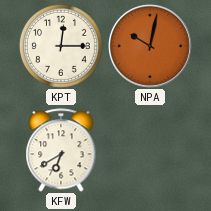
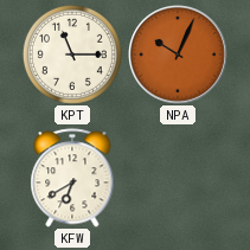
KPT: 12:15 -> 11:15
NPA: 10:02 -> 10:04
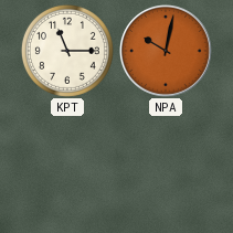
NPA: 10:04 -> 10:02
KFW: 6:40 -> none
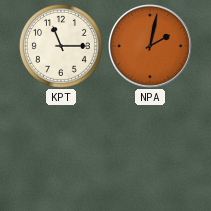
NPA: 10:02 -> 2:02
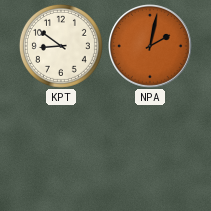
KPT: 11:15 -> 8:51
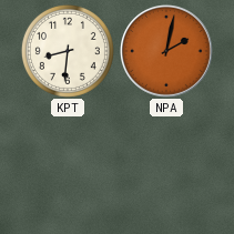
KPT: 8:51 -> 8:31
